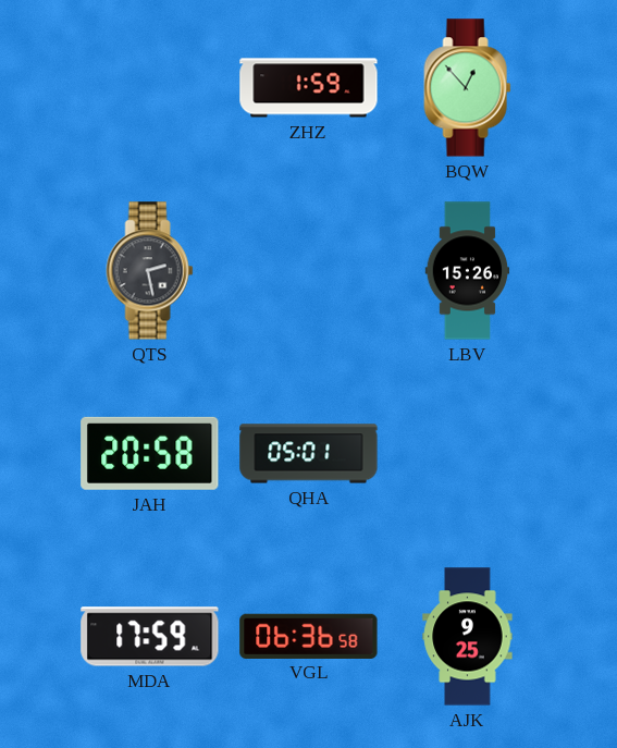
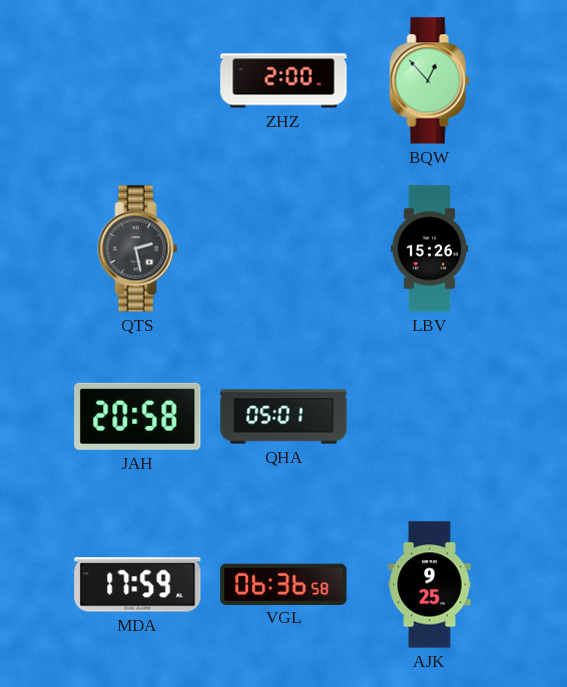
ZHZ: 1:59 -> 2:00
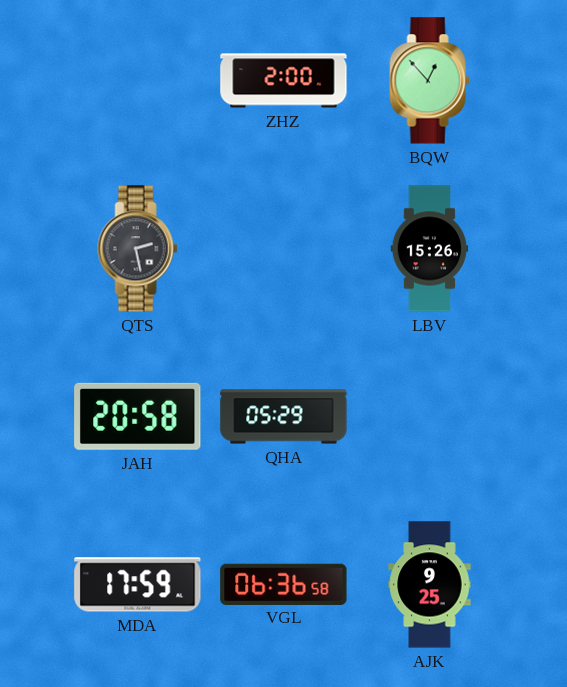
QHA: 05:01 -> 05:29
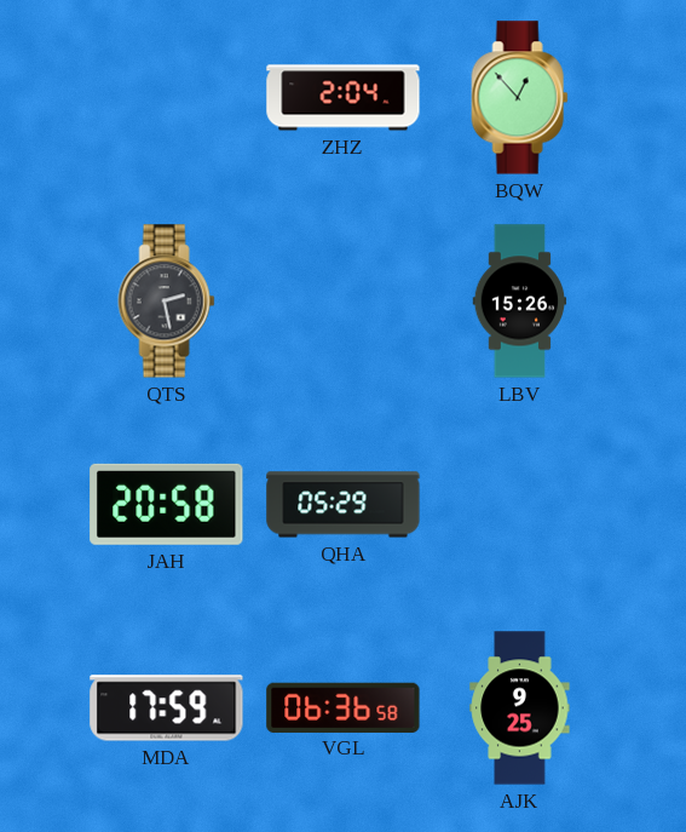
ZHZ: 2:00 -> 2:04
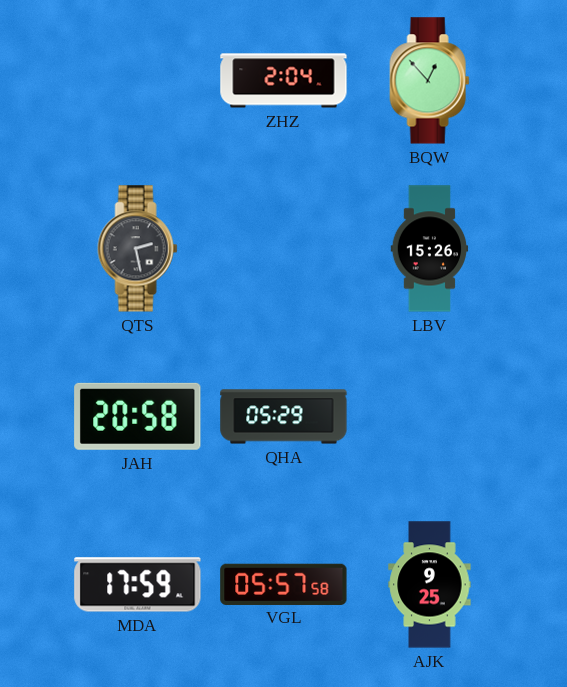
VGL: 06:36 -> 05:57
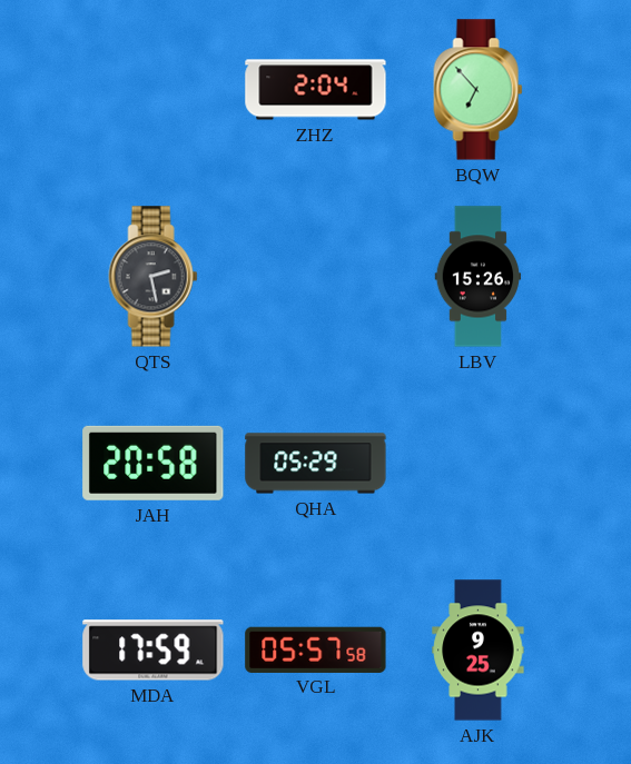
BQW: 12:53 -> 6:53
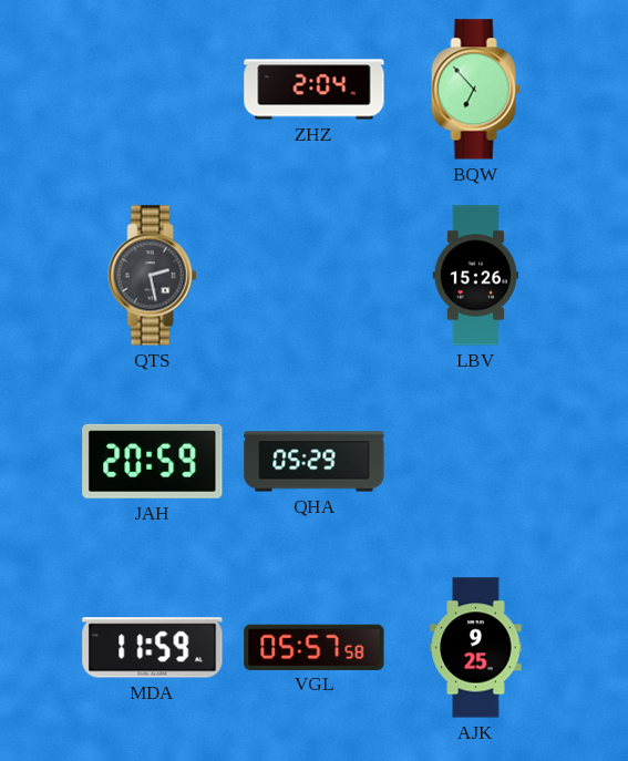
JAH: 20:58 -> 20:59
MDA: 17:59 -> 11:59
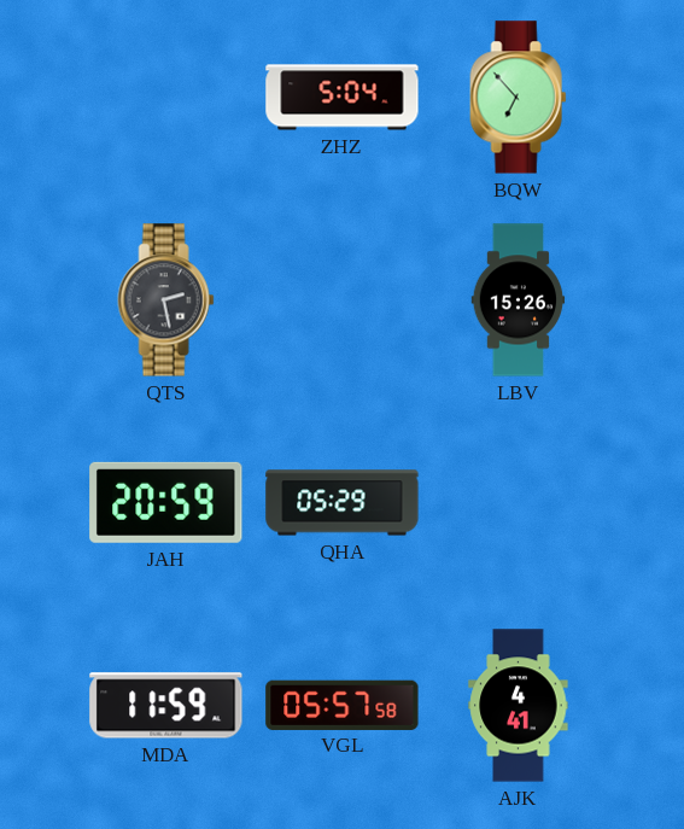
ZHZ: 2:04 -> 5:04
AJK: 9:25 -> 4:41
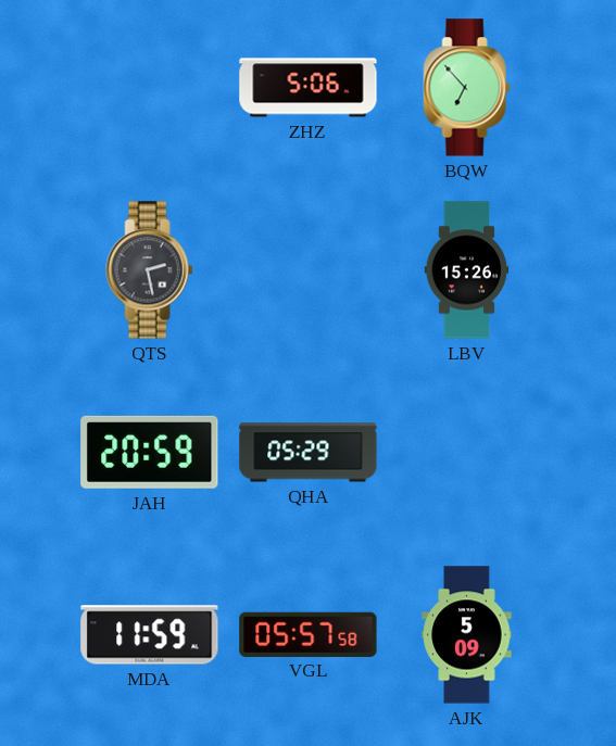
ZHZ: 5:04 -> 5:06
AJK: 4:41 -> 5:09
